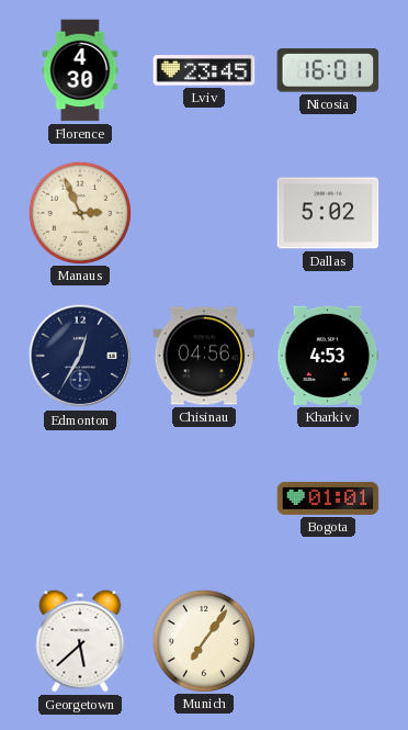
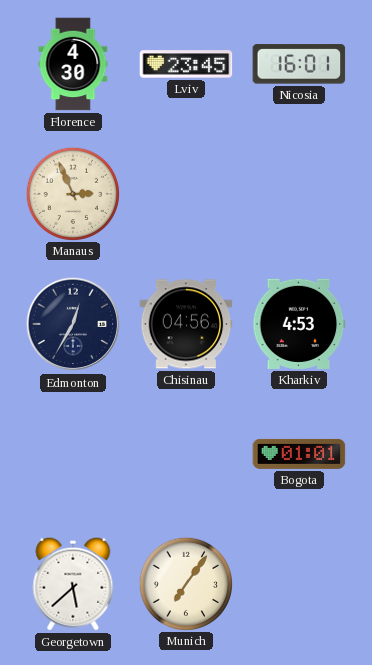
Dallas: 5:02 -> none
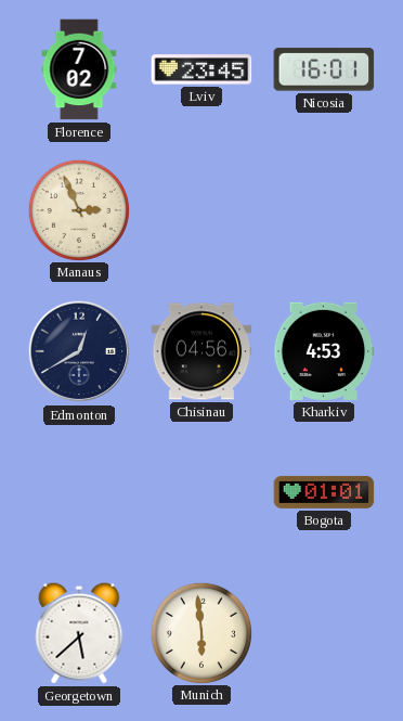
Florence: 4:30 -> 7:02
Edmonton: 12:35 -> 12:40
Munich: 7:06 -> 5:59
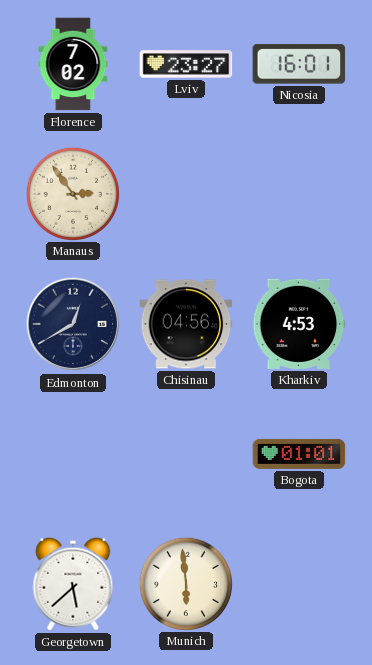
Lviv: 23:45 -> 23:27
Manaus: 2:56 -> 2:54
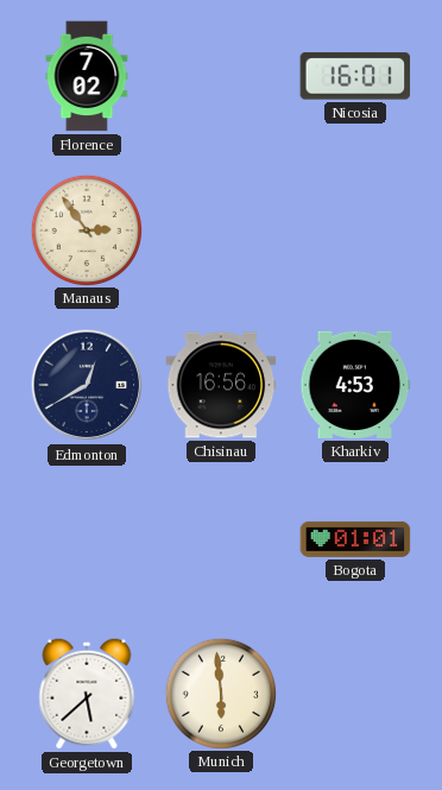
Lviv: 23:27 -> none
Chisinau: 04:56 -> 16:56
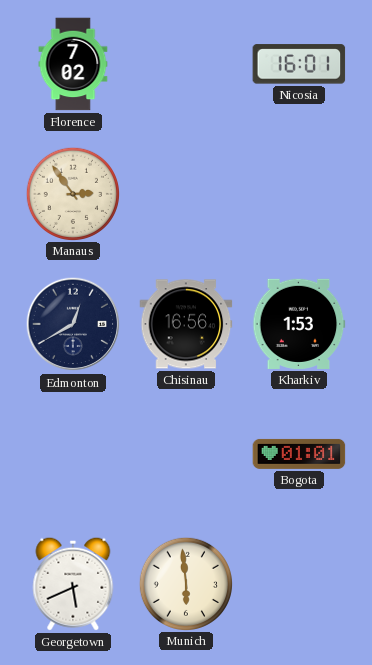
Kharkiv: 4:53 -> 1:53
Georgetown: 5:38 -> 5:41
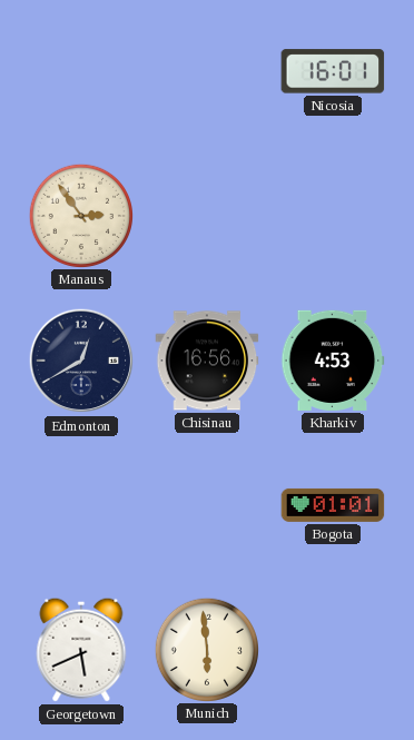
Florence: 7:02 -> none
Kharkiv: 1:53 -> 4:53
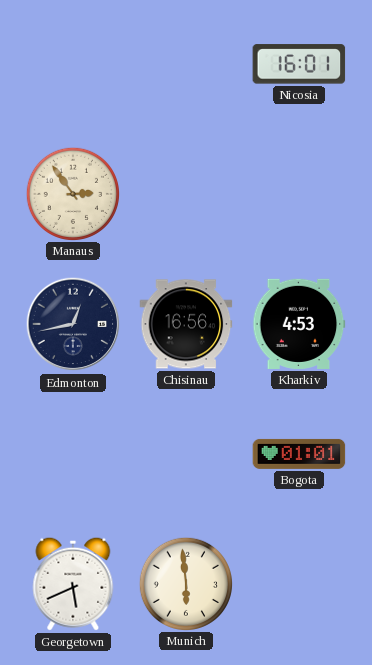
Edmonton: 12:40 -> 12:43
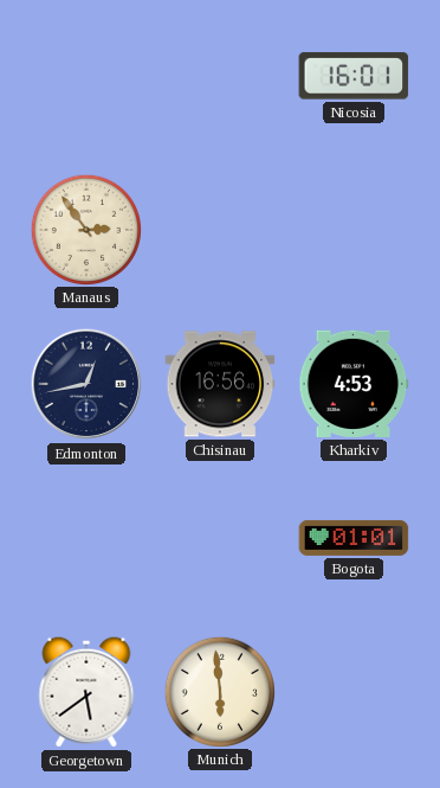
Georgetown: 5:41 -> 5:39
